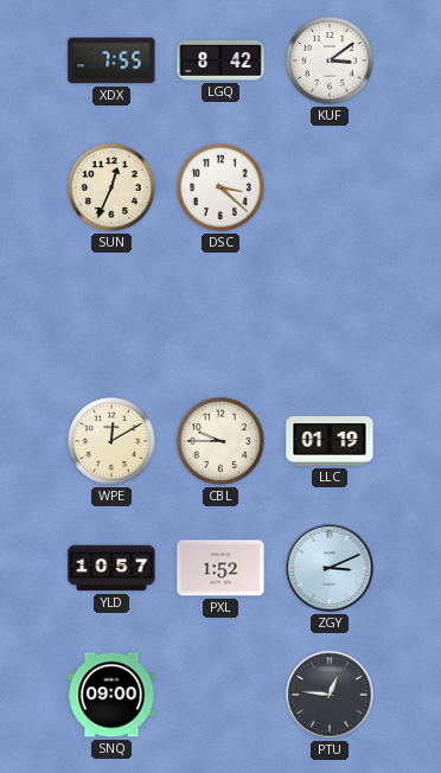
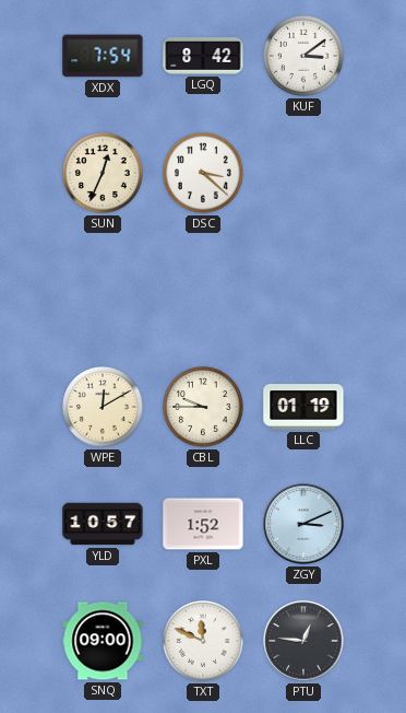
XDX: 7:55 -> 7:54
TXT: none -> 11:49
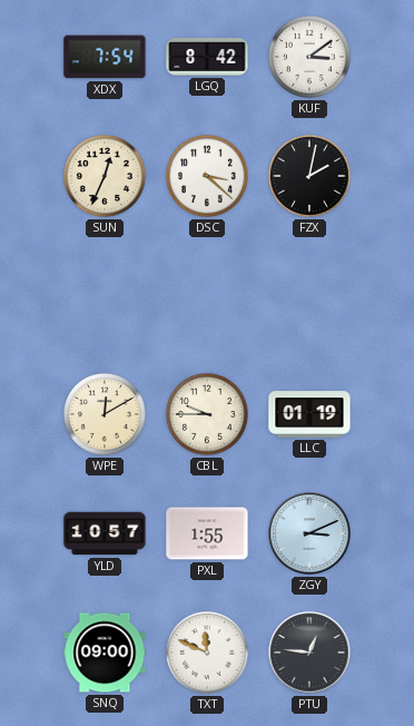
FZX: none -> 2:02
PXL: 1:52 -> 1:55
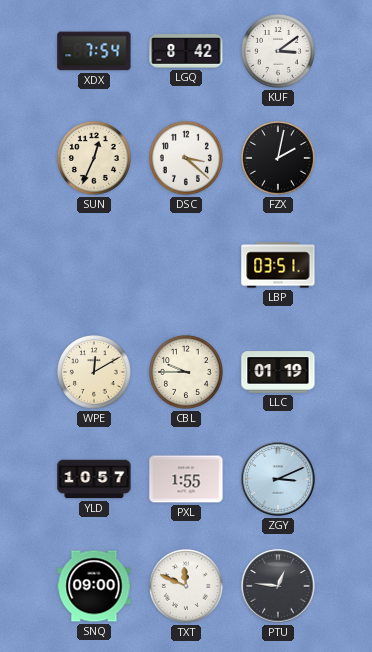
LBP: none -> 03:51
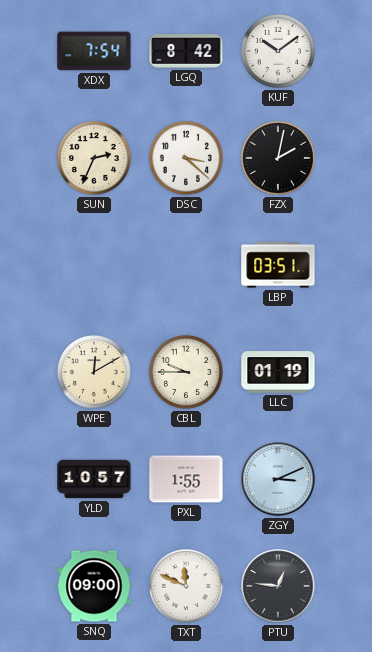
KUF: 3:09 -> 10:09
SUN: 12:34 -> 2:34
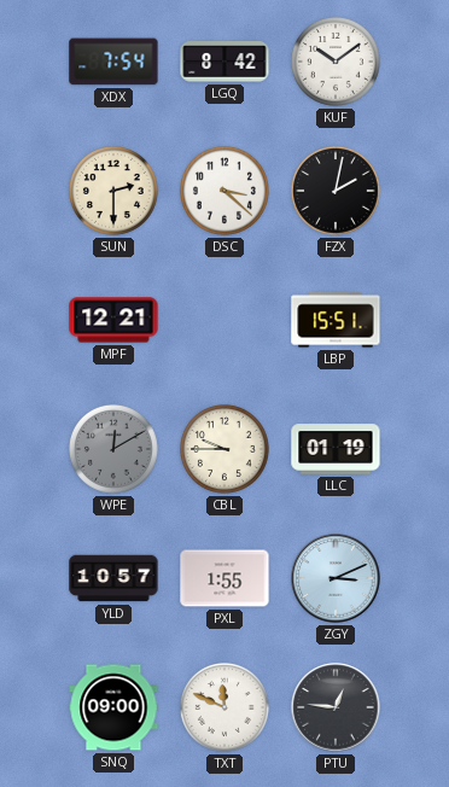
SUN: 2:34 -> 2:30
MPF: none -> 12:21
LBP: 03:51 -> 15:51
WPE dial: cream -> grey
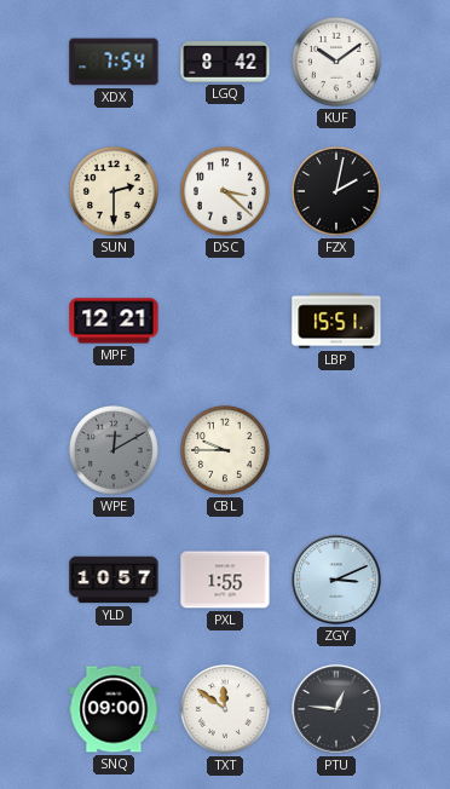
LLC: 01:19 -> none
TXT: 11:49 -> 11:51
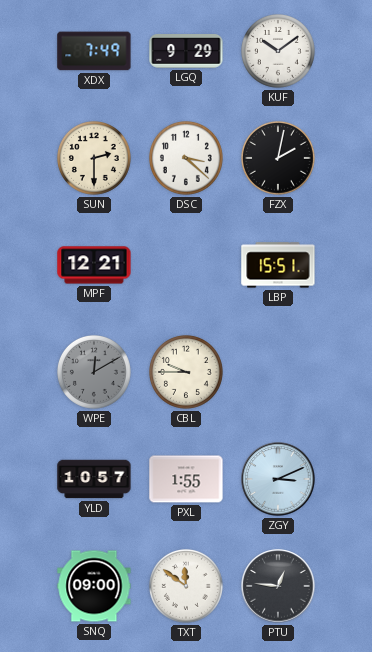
XDX: 7:54 -> 7:49
LGQ: 8:42 -> 9:29
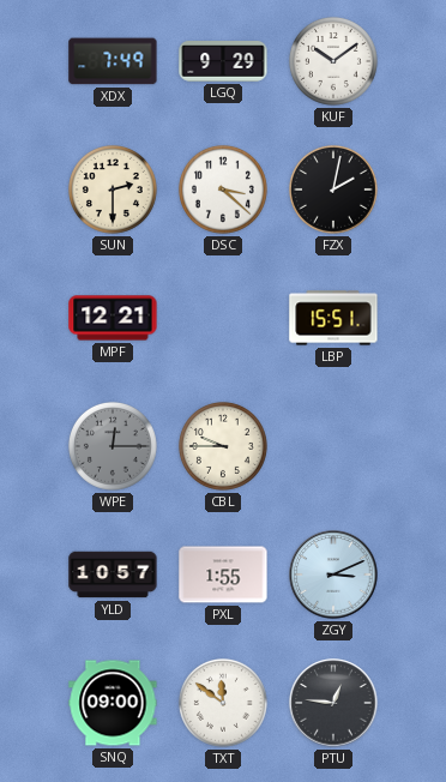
WPE: 12:10 -> 12:15
